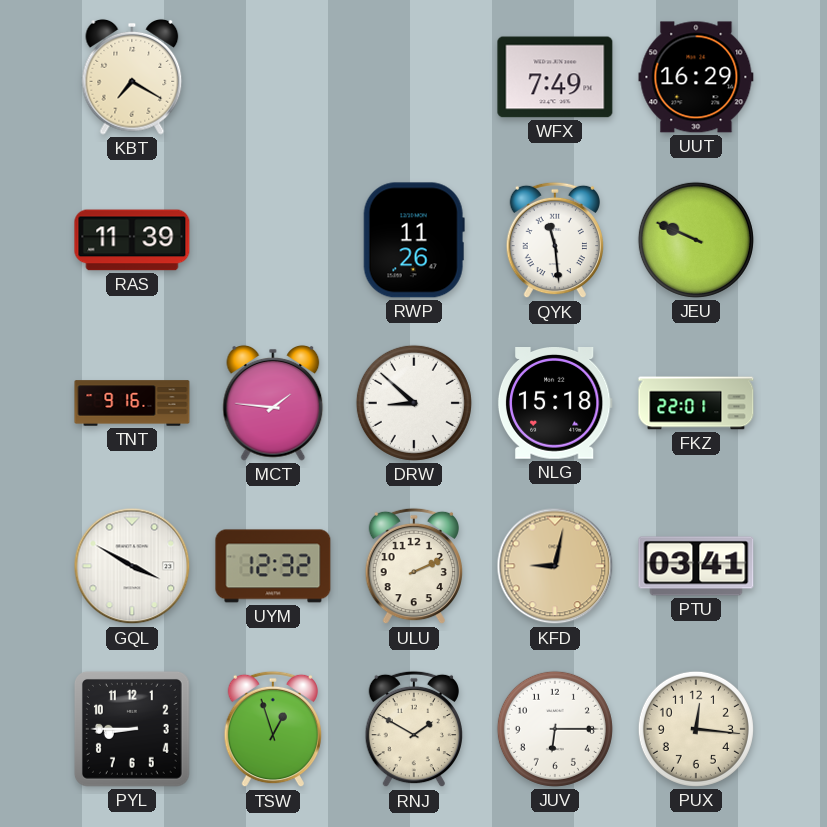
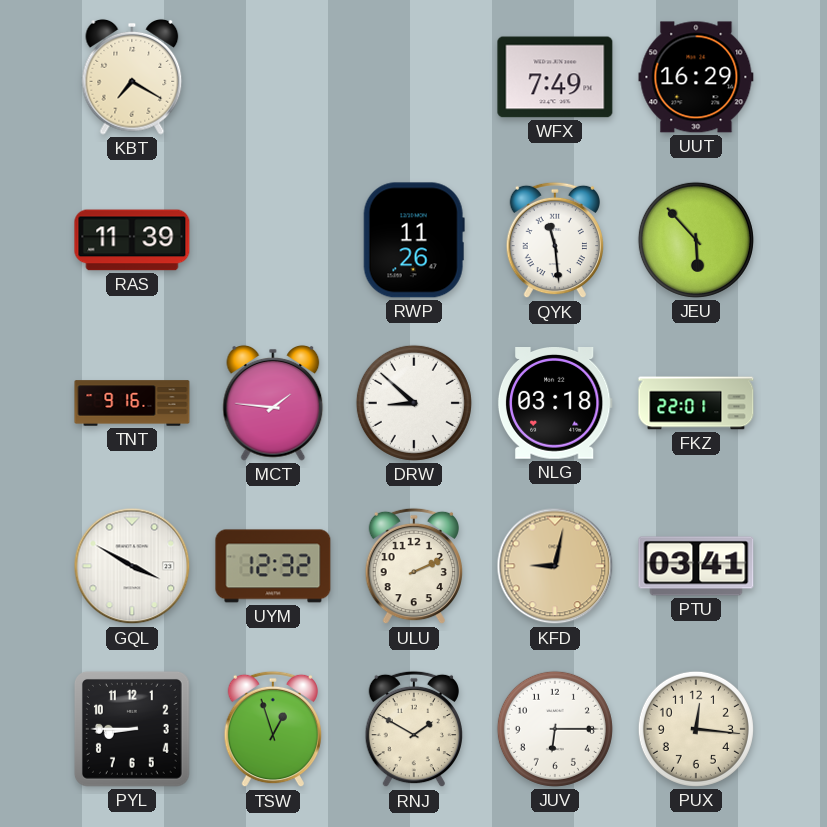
JEU: 9:49 -> 5:53
NLG: 15:18 -> 03:18
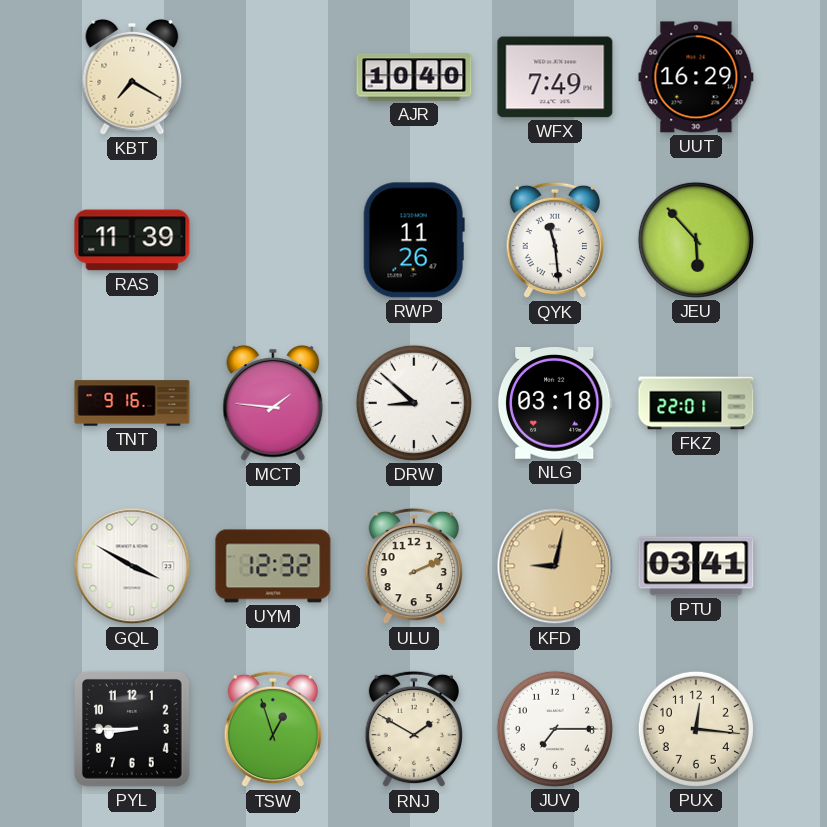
AJR: none -> 10:40
JUV: 6:15 -> 7:15
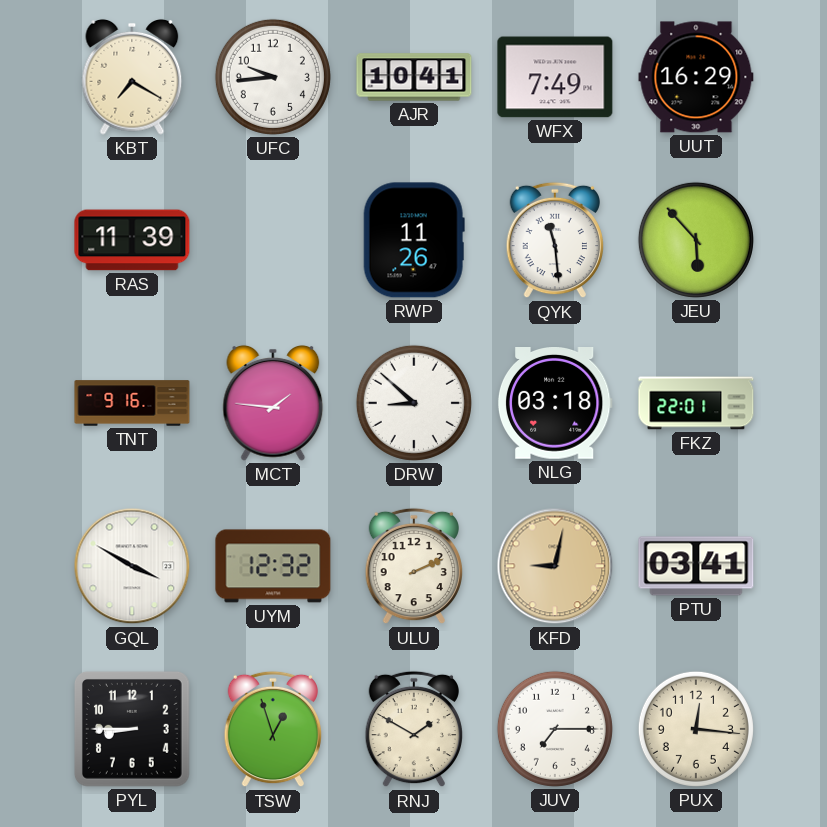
UFC: none -> 9:44
AJR: 10:40 -> 10:41
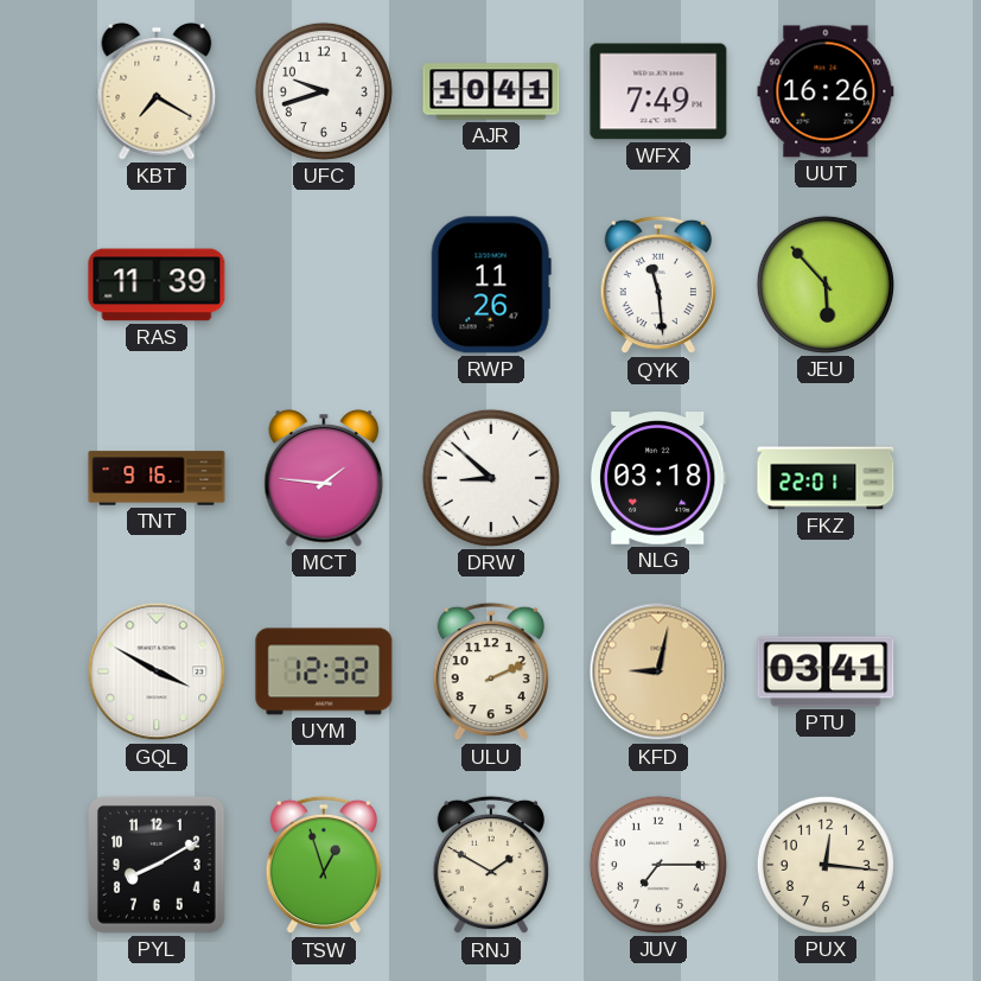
UFC: 9:44 -> 9:42
UUT: 16:29 -> 16:26
PYL: 8:45 -> 8:10
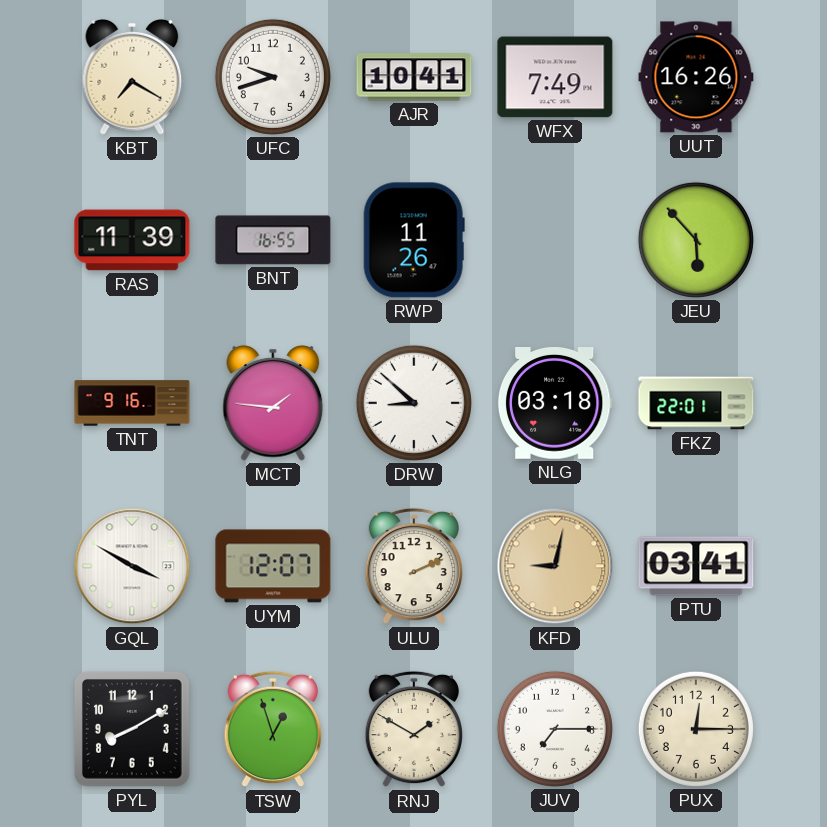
BNT: none -> 16:55
QYK: 11:29 -> none
UYM: 12:32 -> 12:07
PUX: 12:16 -> 12:15
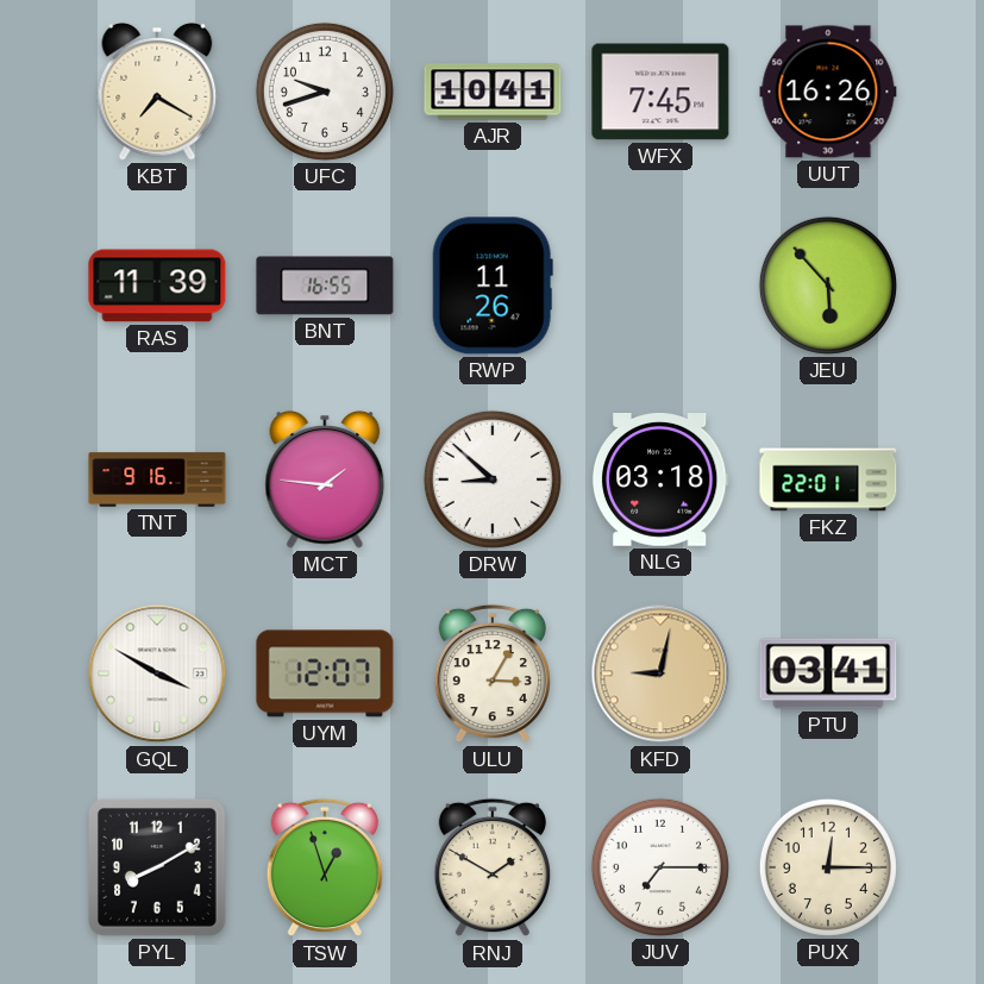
WFX: 7:49 -> 7:45
ULU: 2:11 -> 3:05
